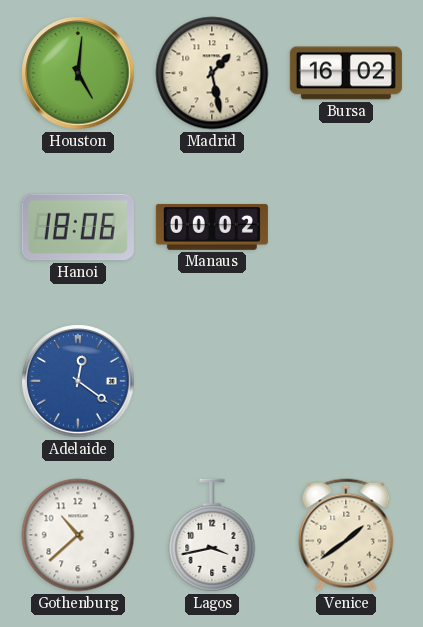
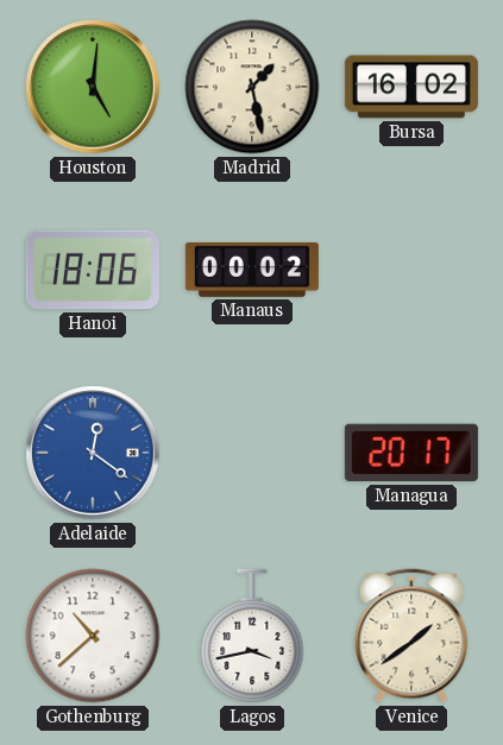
Managua: none -> 20:17
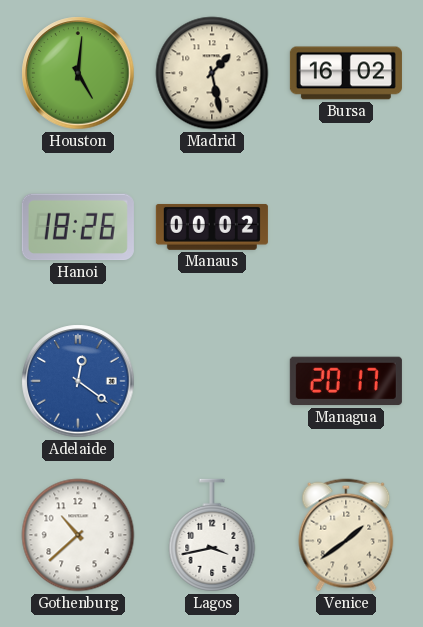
Hanoi: 18:06 -> 18:26
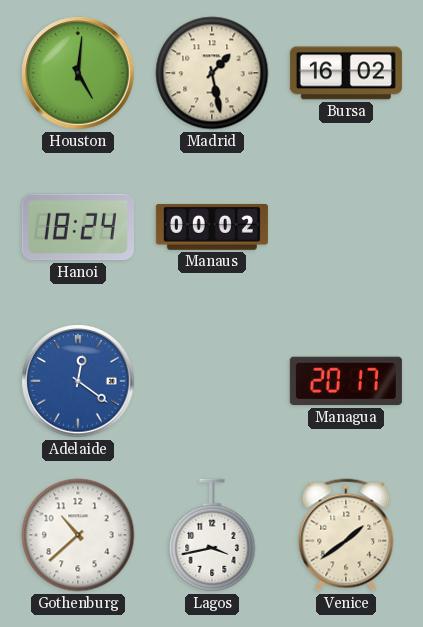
Hanoi: 18:26 -> 18:24
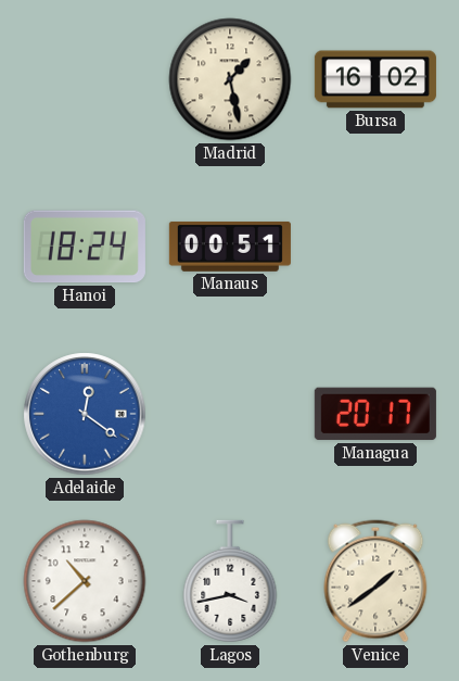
Houston: 5:01 -> none
Manaus: 00:02 -> 00:51
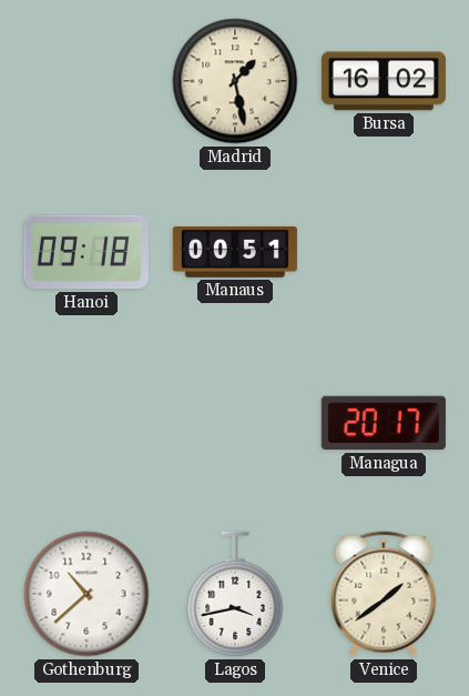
Hanoi: 18:24 -> 09:18
Adelaide: 12:21 -> none
